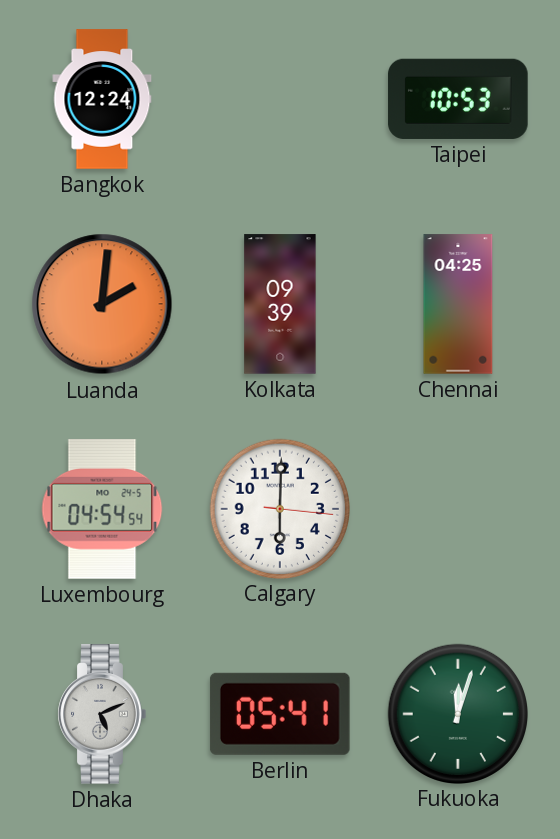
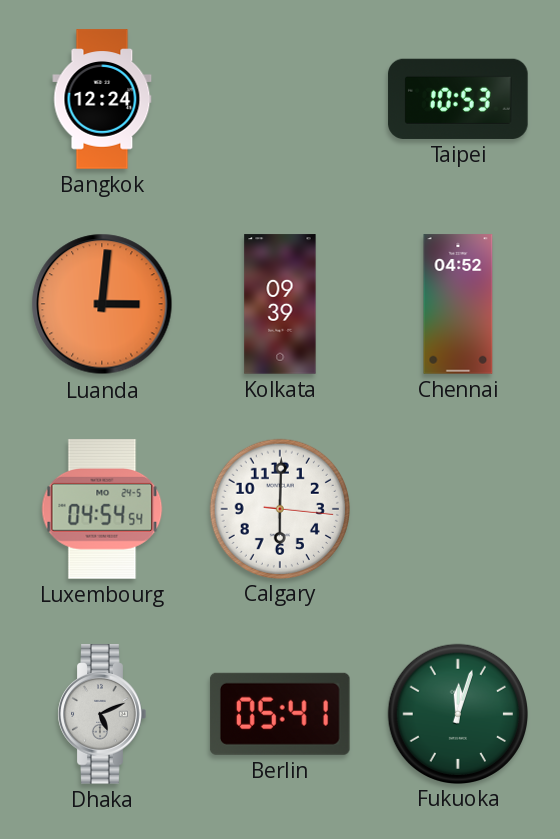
Luanda: 2:01 -> 3:01
Chennai: 04:25 -> 04:52
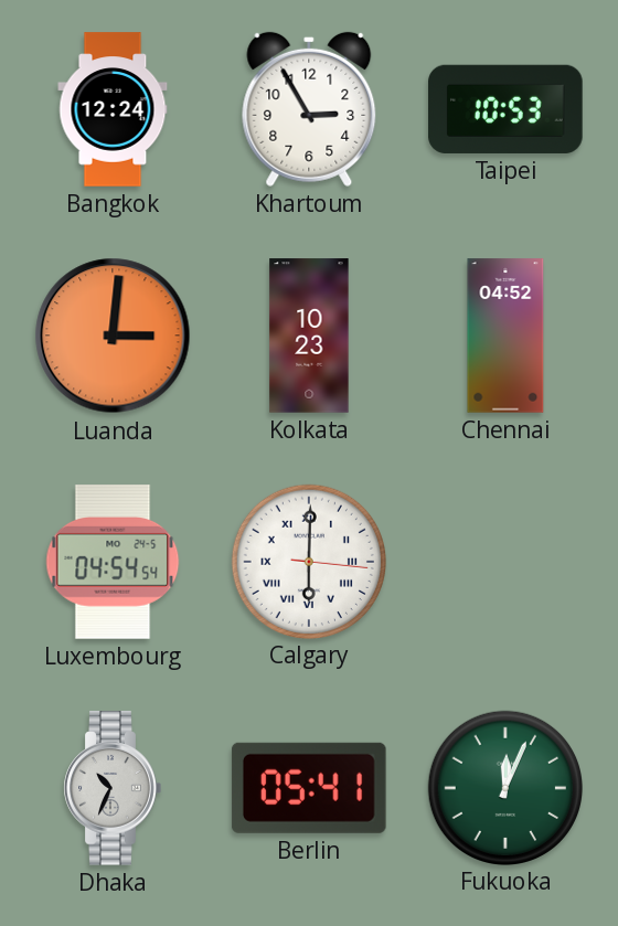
Khartoum: none -> 2:55
Kolkata: 09:39 -> 10:23
Calgary numerals: Arabic -> Roman
Dhaka: 5:11 -> 10:34
Fukuoka: 12:03 -> 12:04
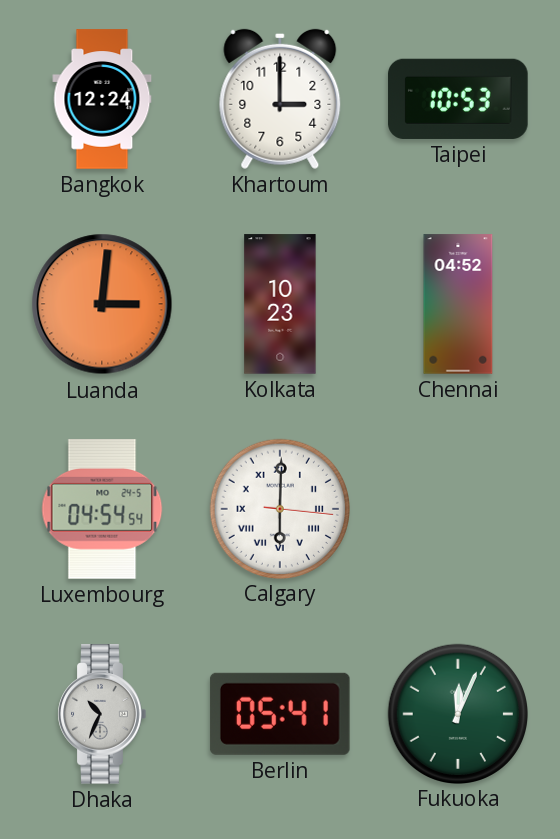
Khartoum: 2:55 -> 3:00
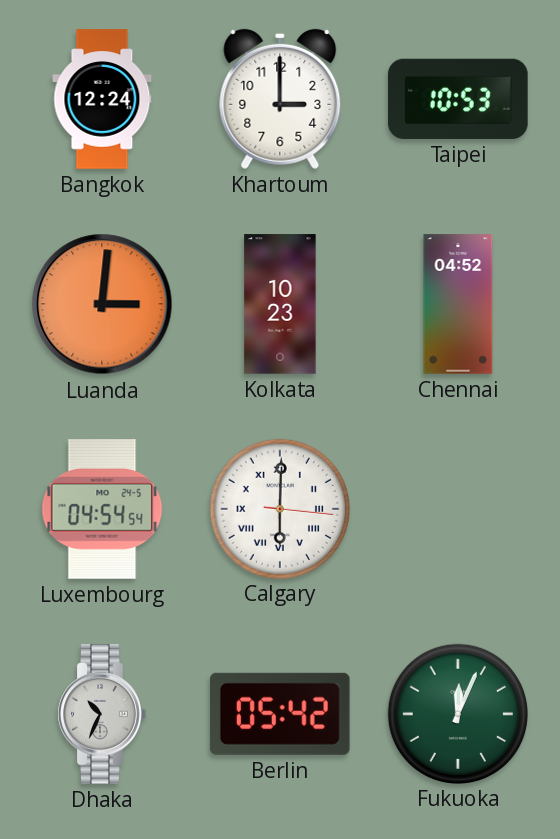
Berlin: 05:41 -> 05:42
